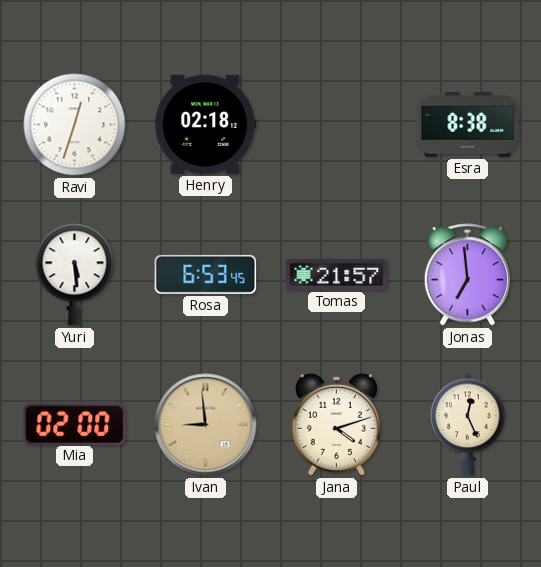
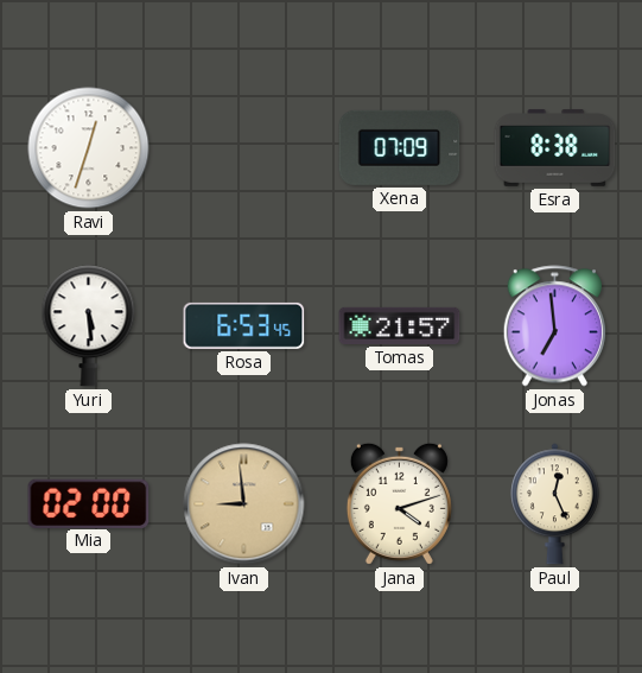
Henry: 02:18 -> none
Xena: none -> 07:09
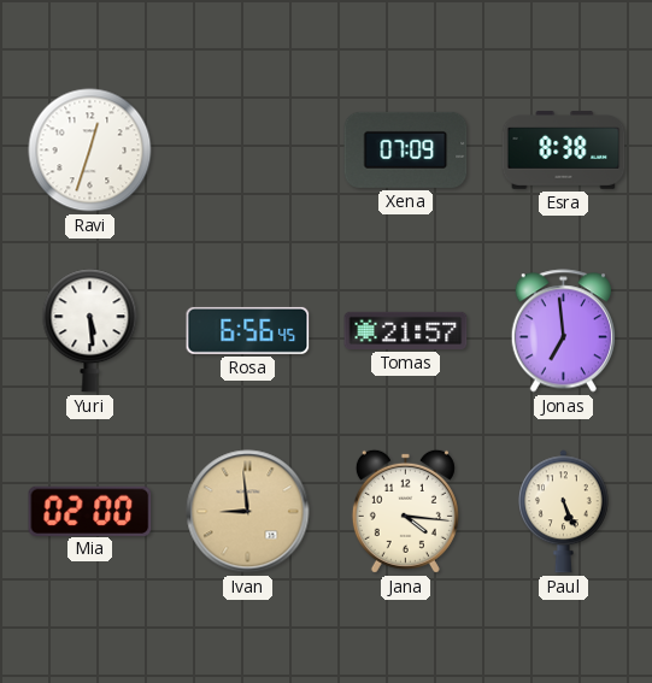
Rosa: 6:53 -> 6:56
Jana: 4:12 -> 4:16
Paul: 12:26 -> 5:26
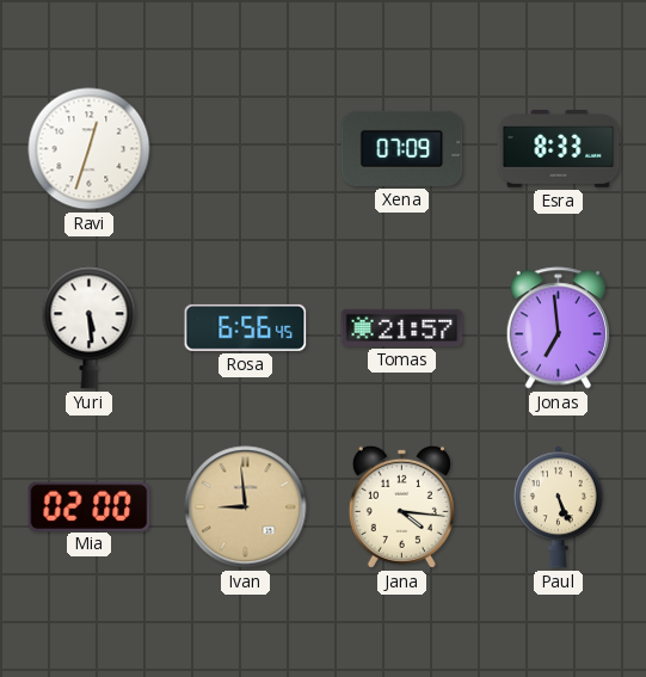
Esra: 8:38 -> 8:33
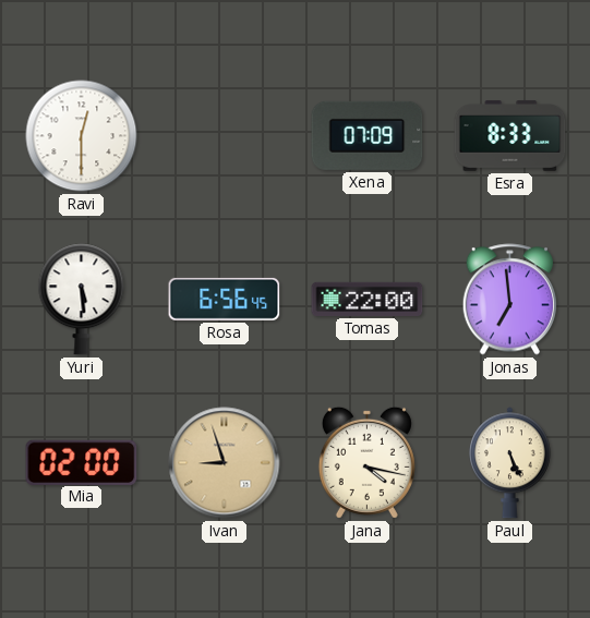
Ravi: 12:33 -> 12:30
Tomas: 21:57 -> 22:00
Ivan: 8:59 -> 8:57
Jana: 4:16 -> 4:17
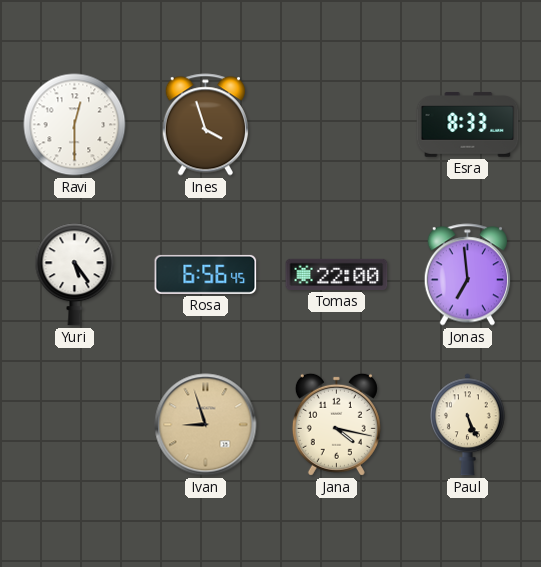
Ines: none -> 3:57
Xena: 07:09 -> none
Yuri: 5:29 -> 5:24
Mia: 02:00 -> none
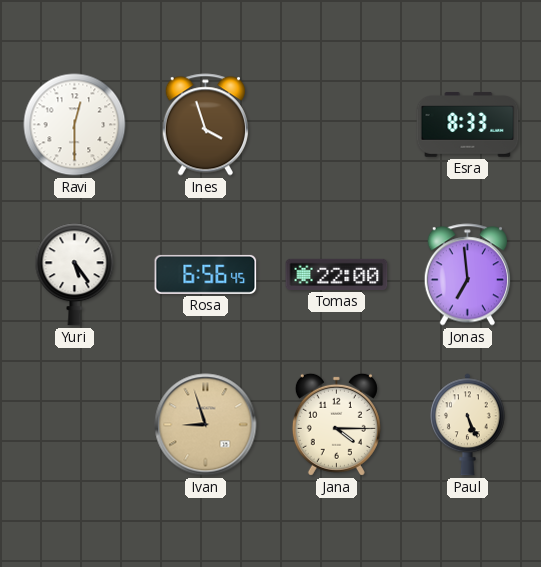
Jana: 4:17 -> 4:15
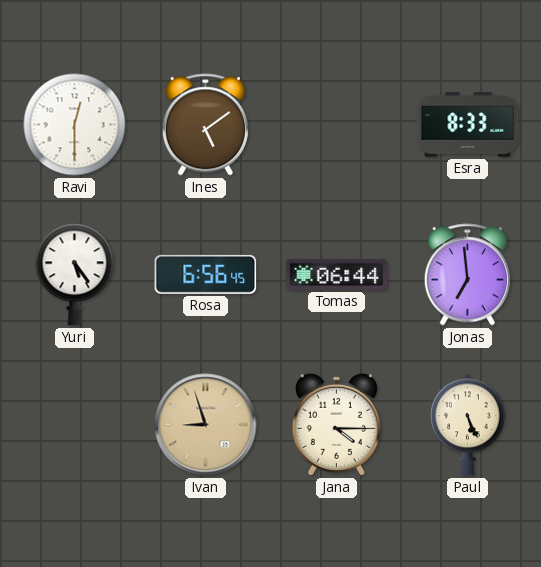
Ines: 3:57 -> 5:09
Tomas: 22:00 -> 06:44
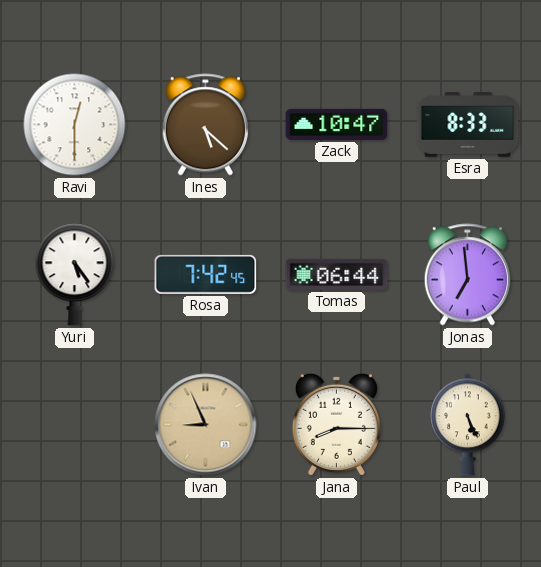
Ines: 5:09 -> 5:22
Zack: none -> 10:47
Rosa: 6:56 -> 7:42
Ivan: 8:57 -> 8:56
Jana: 4:15 -> 8:15
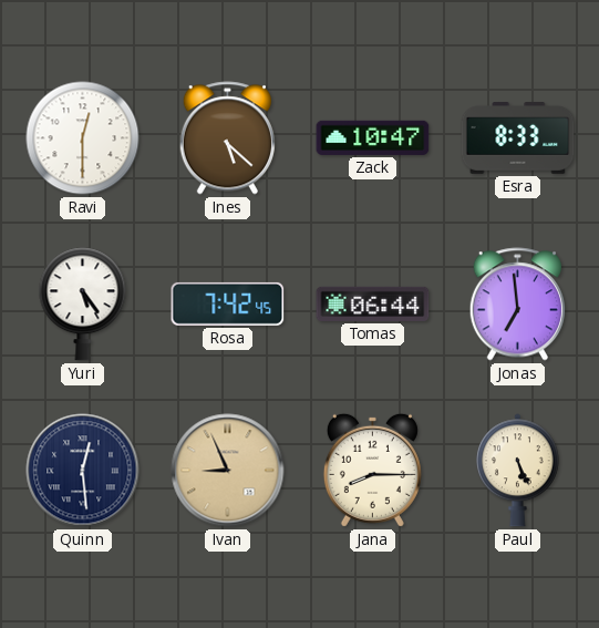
Quinn: none -> 12:29
